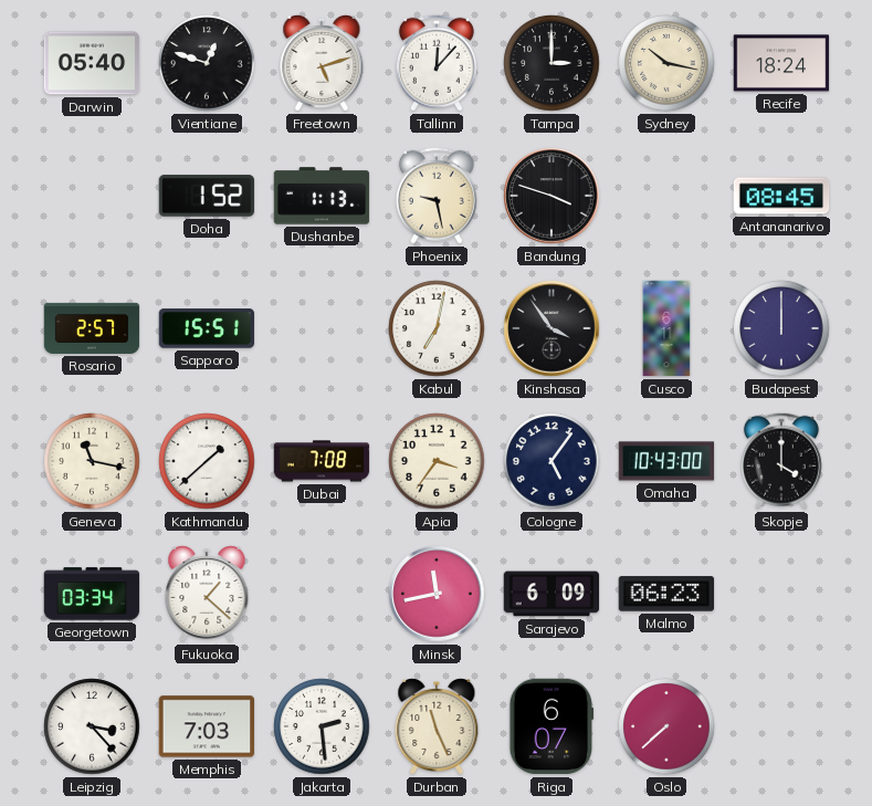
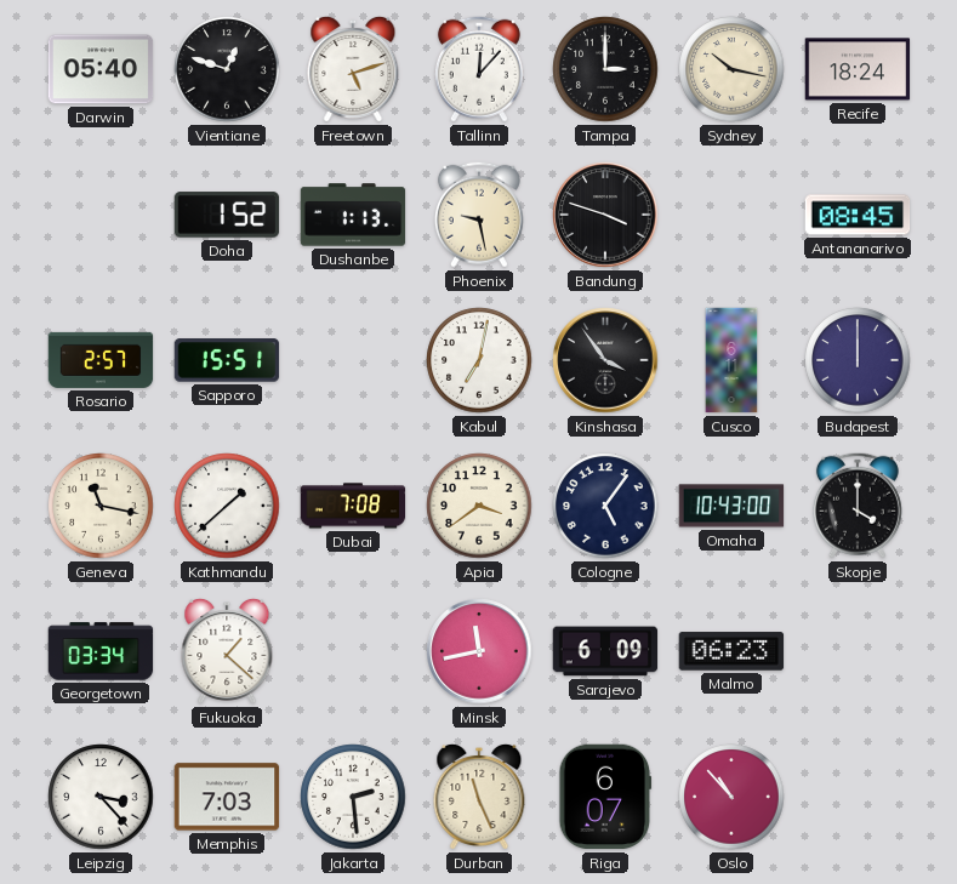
Apia: 3:36 -> 3:39
Oslo: 7:38 -> 10:53
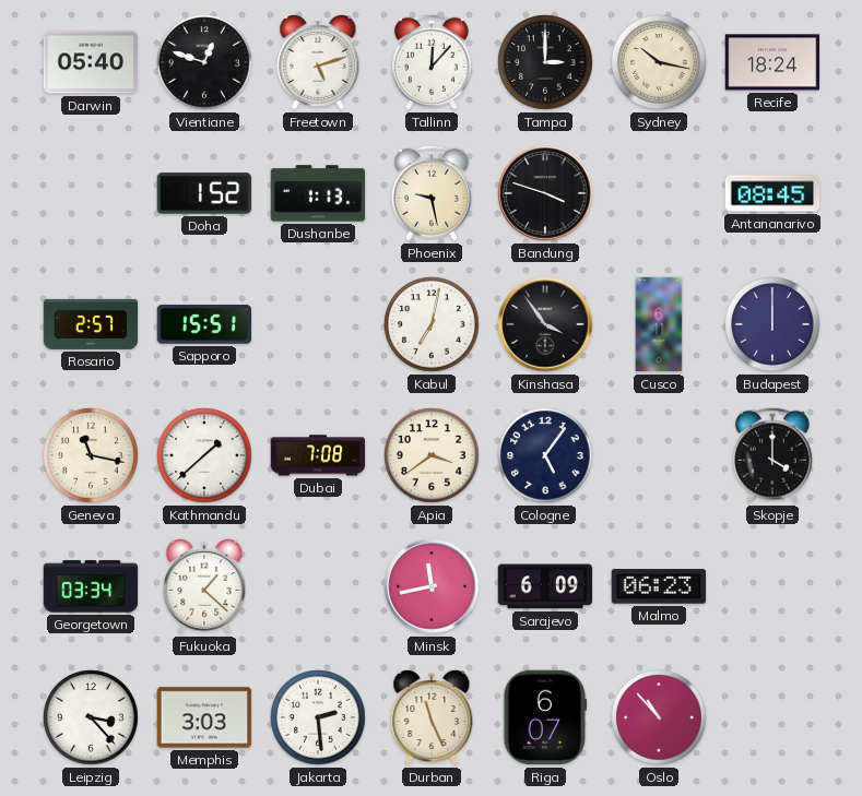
Omaha: 10:43 -> none
Memphis: 7:03 -> 3:03
